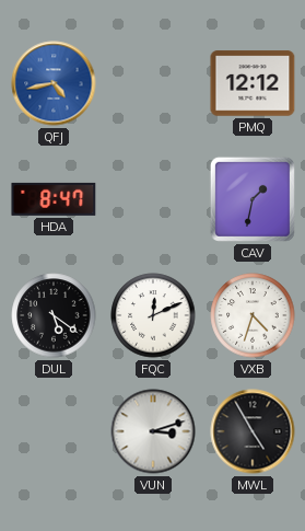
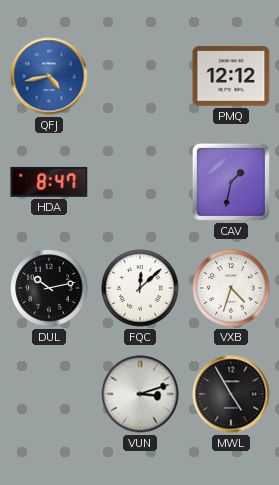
DUL: 5:21 -> 10:13
FQC: 12:11 -> 12:08
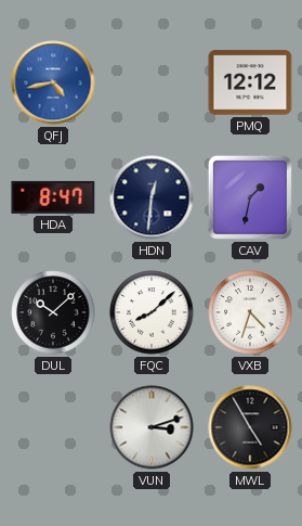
HDN: none -> 12:31
DUL: 10:13 -> 10:08
FQC: 12:08 -> 8:08
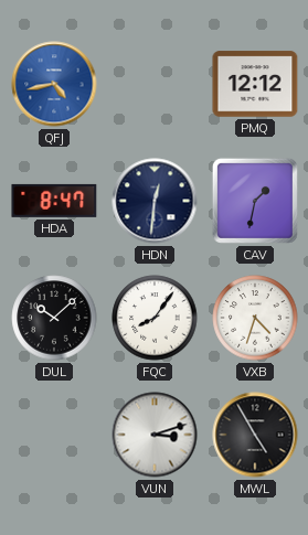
FQC: 8:08 -> 8:06
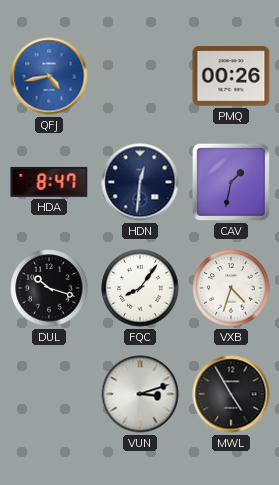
PMQ: 12:12 -> 00:26
DUL: 10:08 -> 10:18
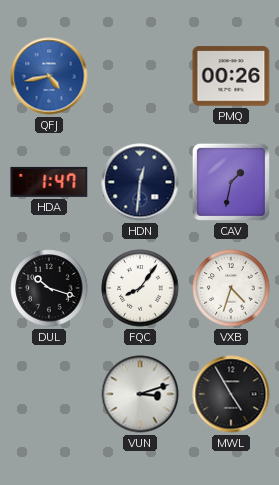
HDA: 8:47 -> 1:47
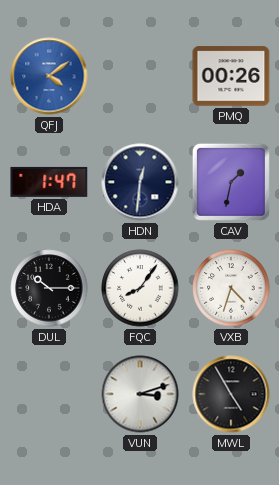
QFJ: 4:43 -> 4:09
DUL: 10:18 -> 10:15
